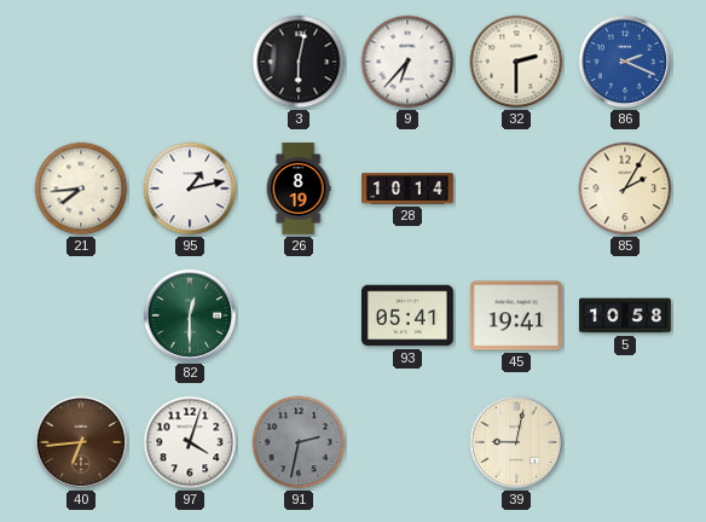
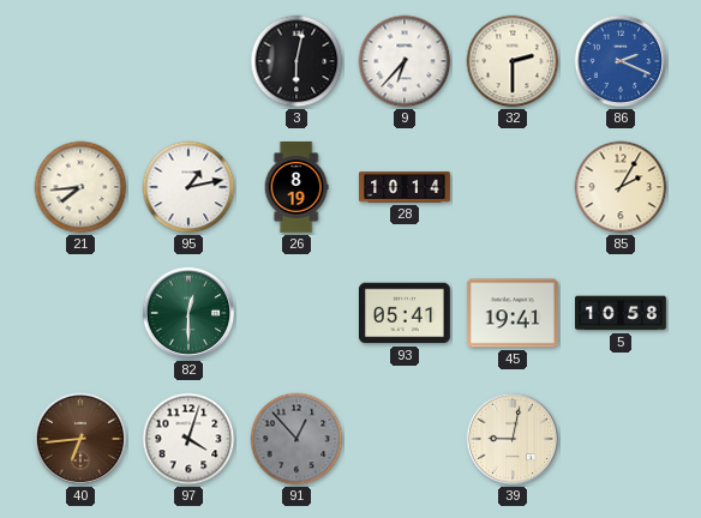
91: 2:32 -> 12:53
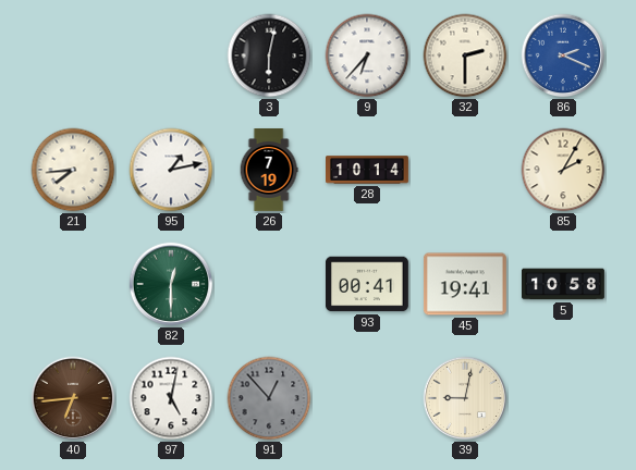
26: 8:19 -> 7:19
93: 05:41 -> 00:41
97: 4:03 -> 5:02
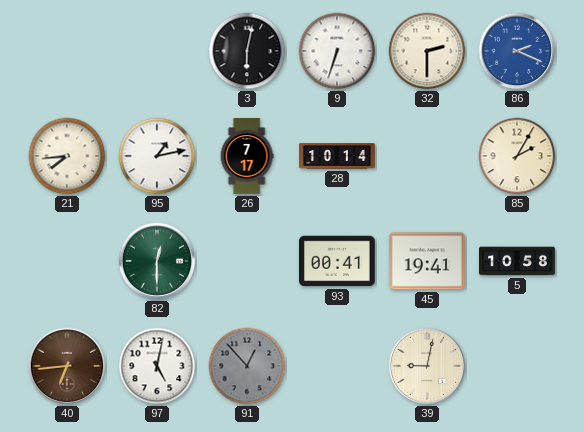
9: 6:37 -> 6:33
26: 7:19 -> 7:17
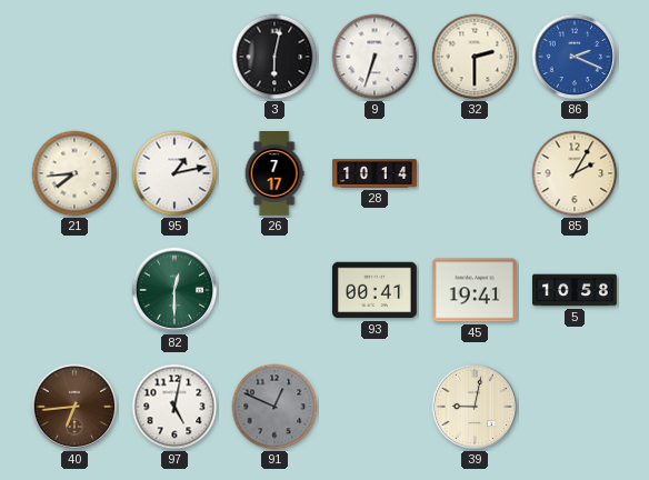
91: 12:53 -> 12:49
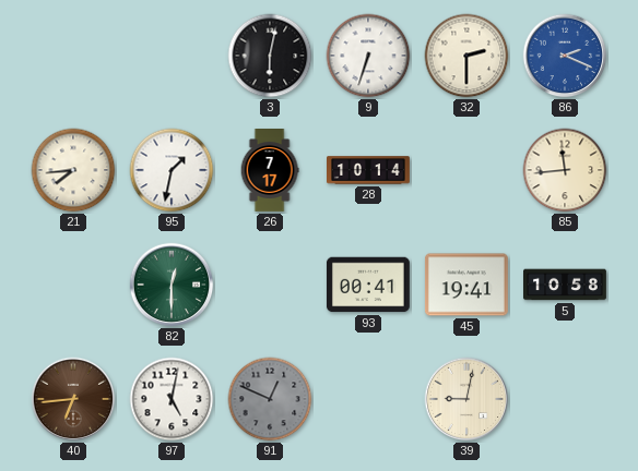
95: 1:13 -> 1:32
85: 2:05 -> 11:44
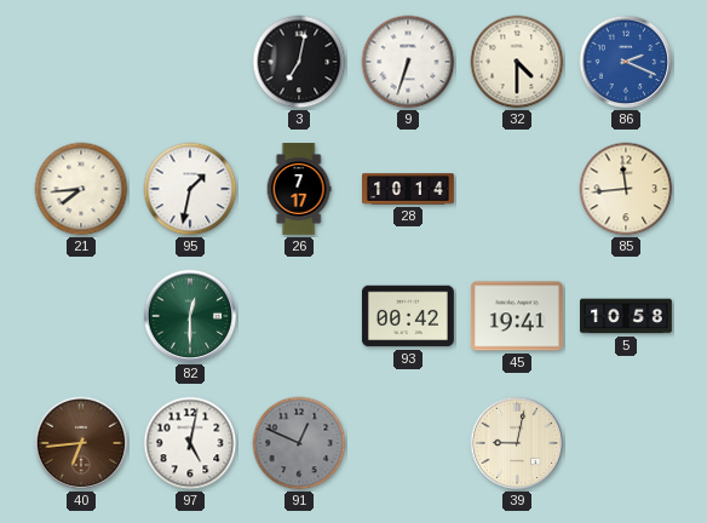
3: 6:02 -> 7:02
32: 2:30 -> 4:30
93: 00:41 -> 00:42
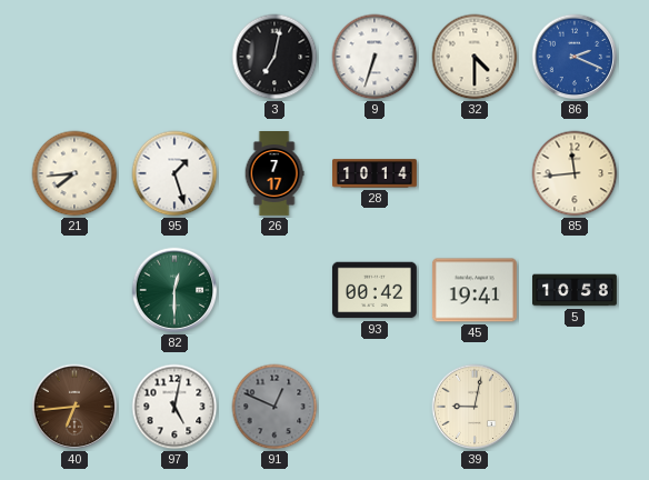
95: 1:32 -> 1:27
